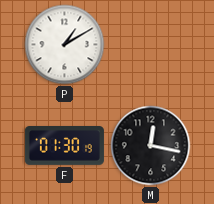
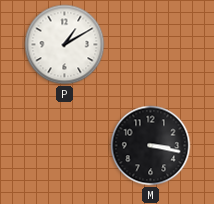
F: 01:30 -> none
M: 12:17 -> 3:17
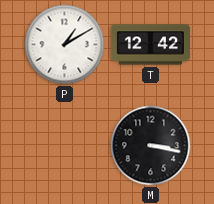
T: none -> 12:42
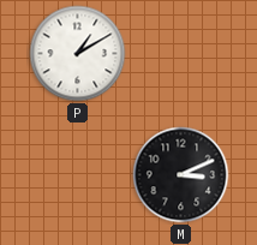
T: 12:42 -> none
M: 3:17 -> 3:11
